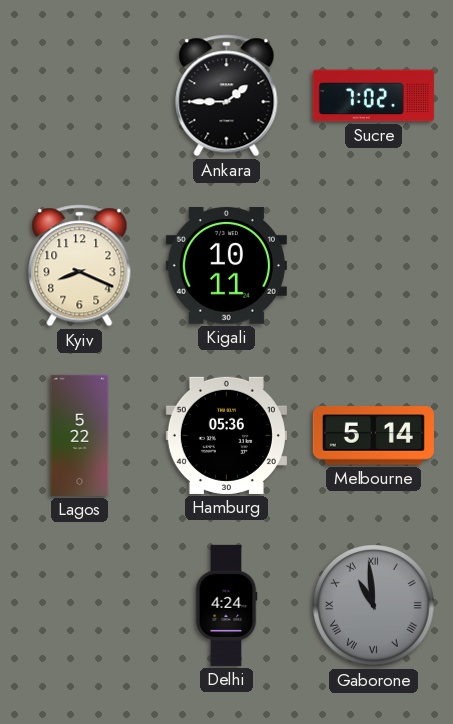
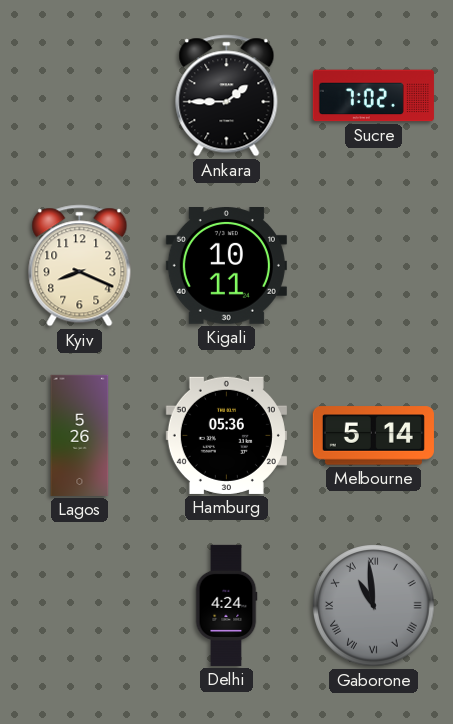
Lagos: 5:22 -> 5:26
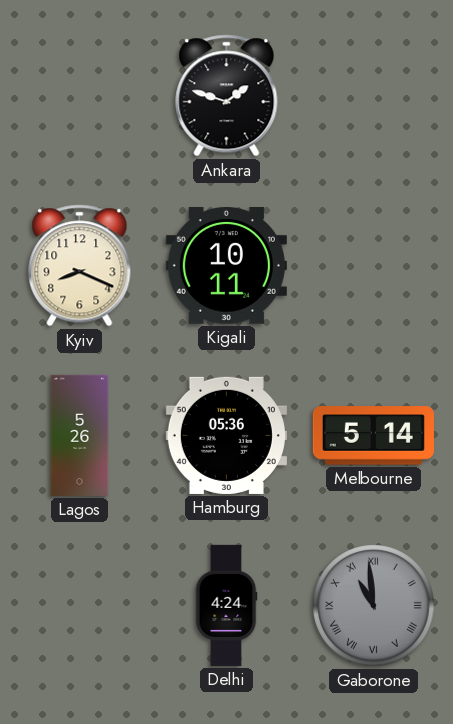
Ankara: 1:45 -> 1:48
Sucre: 7:02 -> none
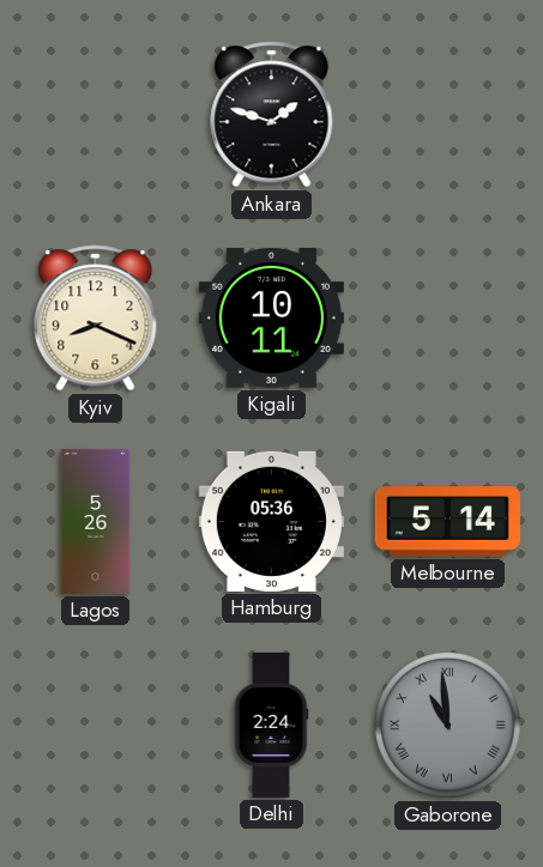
Delhi: 4:24 -> 2:24
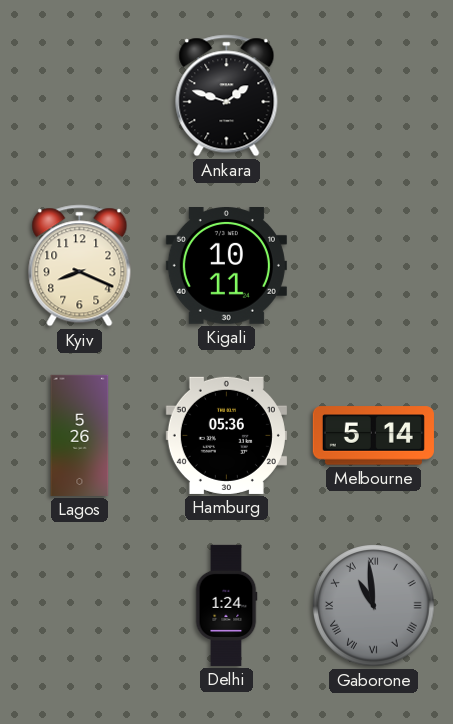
Delhi: 2:24 -> 1:24
